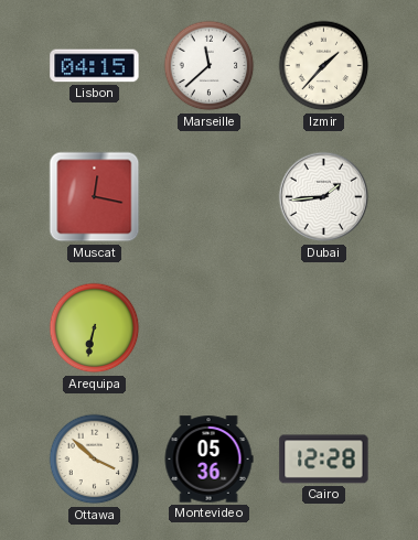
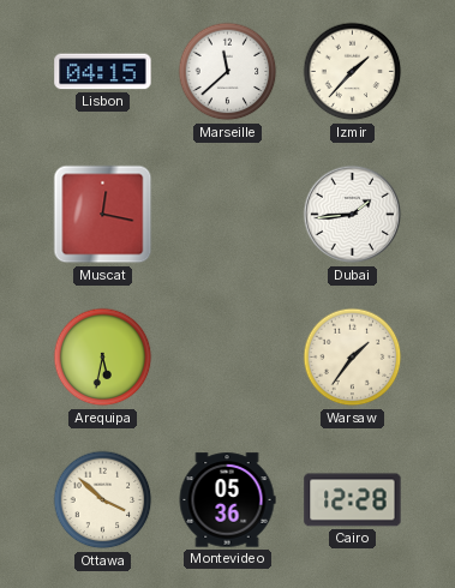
Arequipa: 6:32 -> 5:32
Warsaw: none -> 1:36
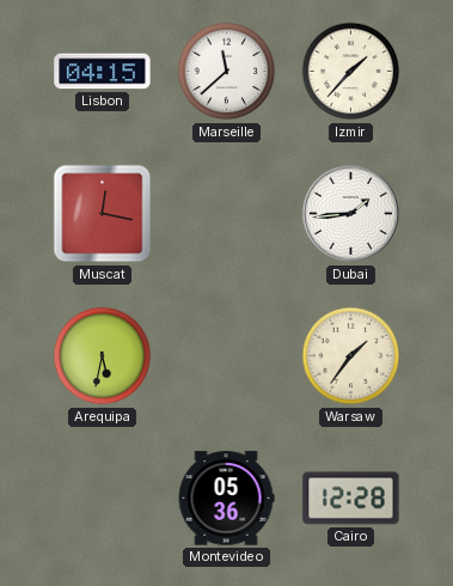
Ottawa: 3:52 -> none
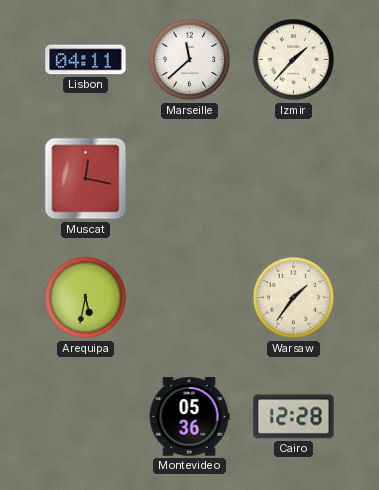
Lisbon: 04:15 -> 04:11
Dubai: 1:44 -> none
